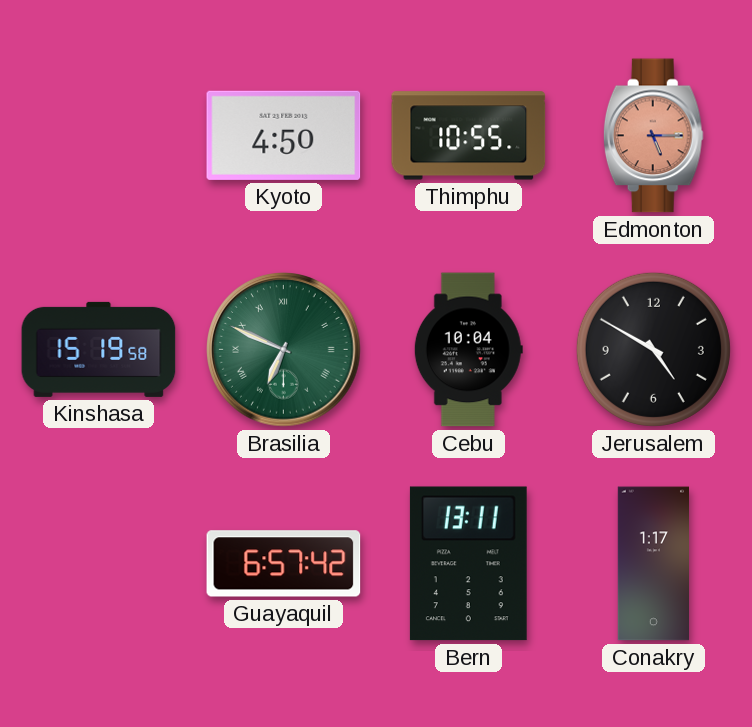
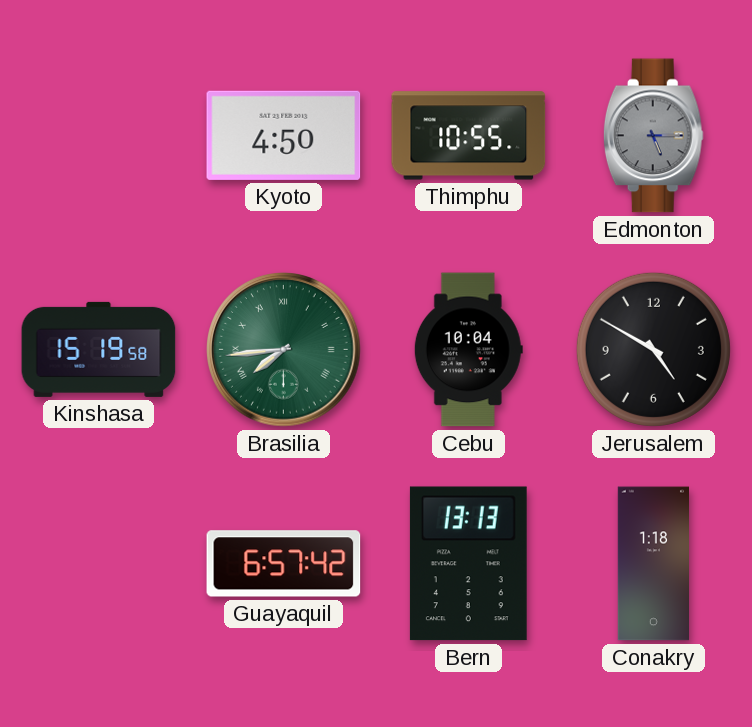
Edmonton dial: salmon -> grey
Brasilia: 6:49 -> 7:44
Bern: 13:11 -> 13:13
Conakry: 1:17 -> 1:18
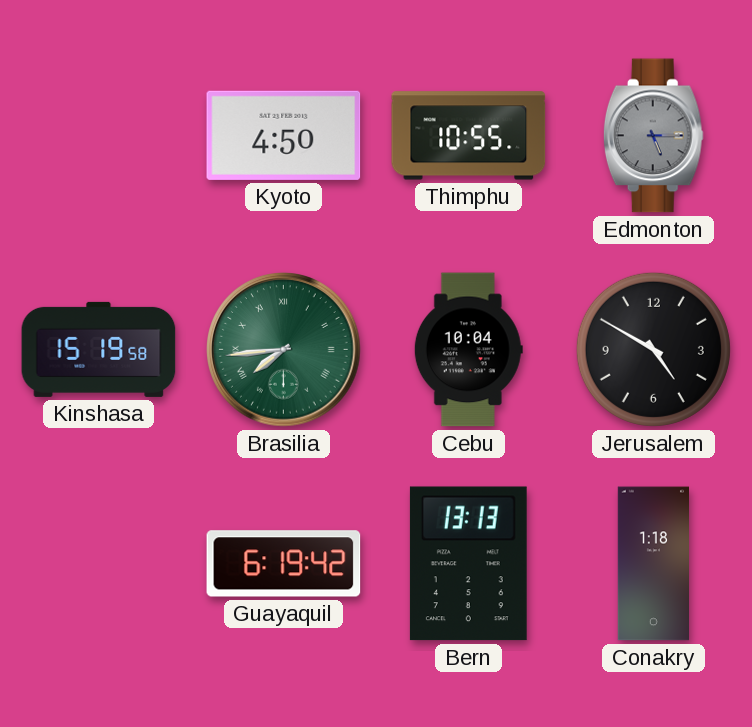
Guayaquil: 6:57 -> 6:19
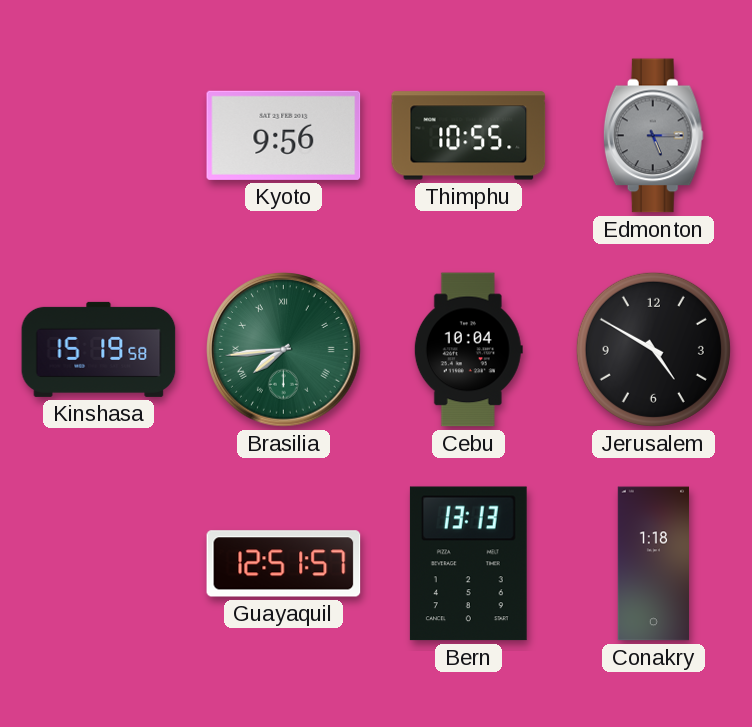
Kyoto: 4:50 -> 9:56
Guayaquil: 6:19 -> 12:51
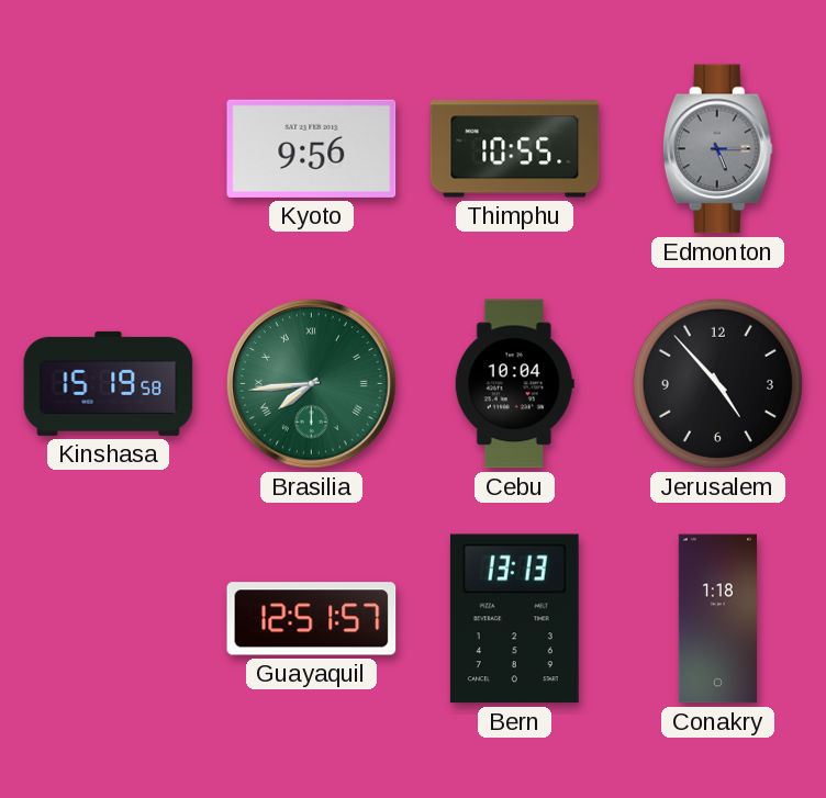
Jerusalem: 4:50 -> 4:53
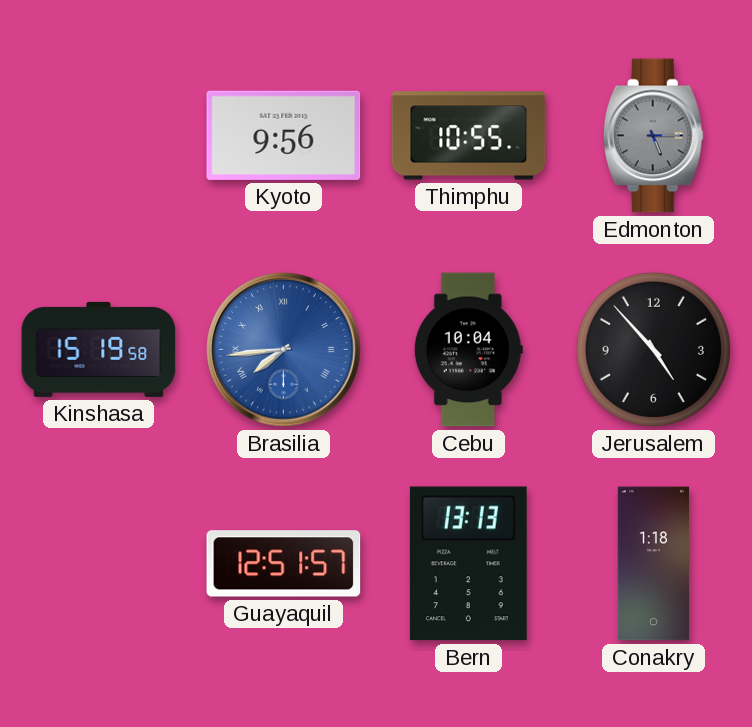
Brasilia dial: green -> blue
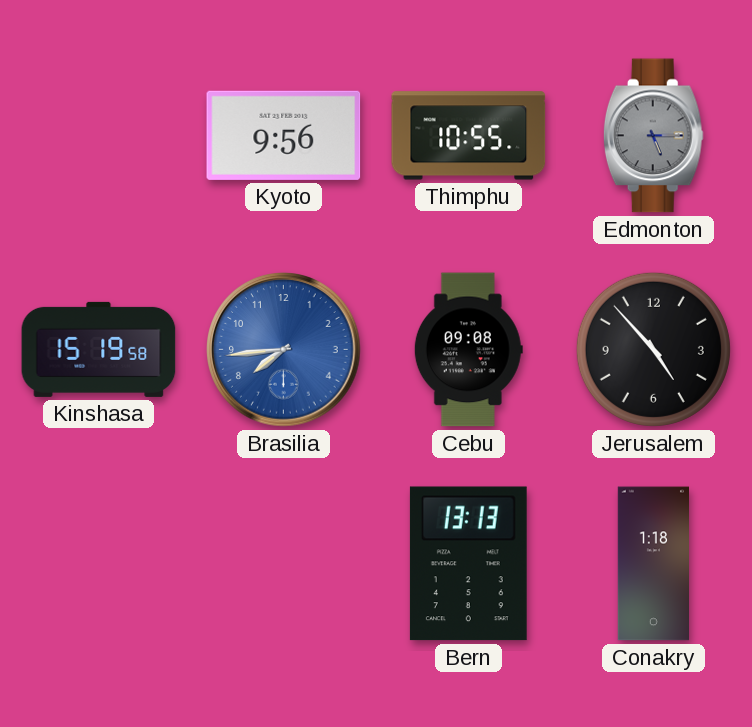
Brasilia numerals: Roman -> Arabic
Cebu: 10:04 -> 09:08
Guayaquil: 12:51 -> none
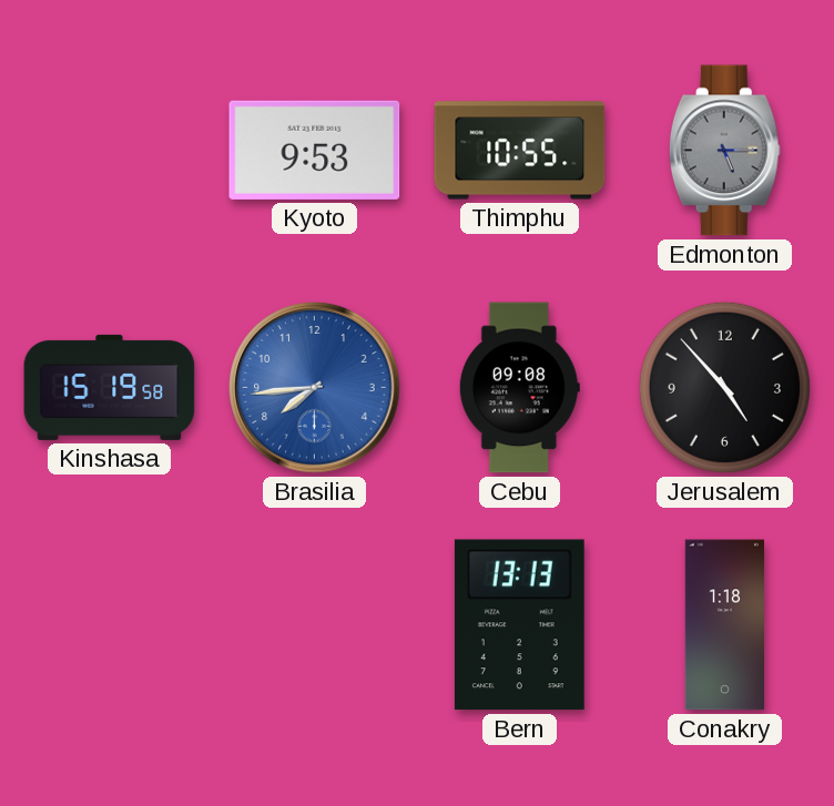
Kyoto: 9:56 -> 9:53
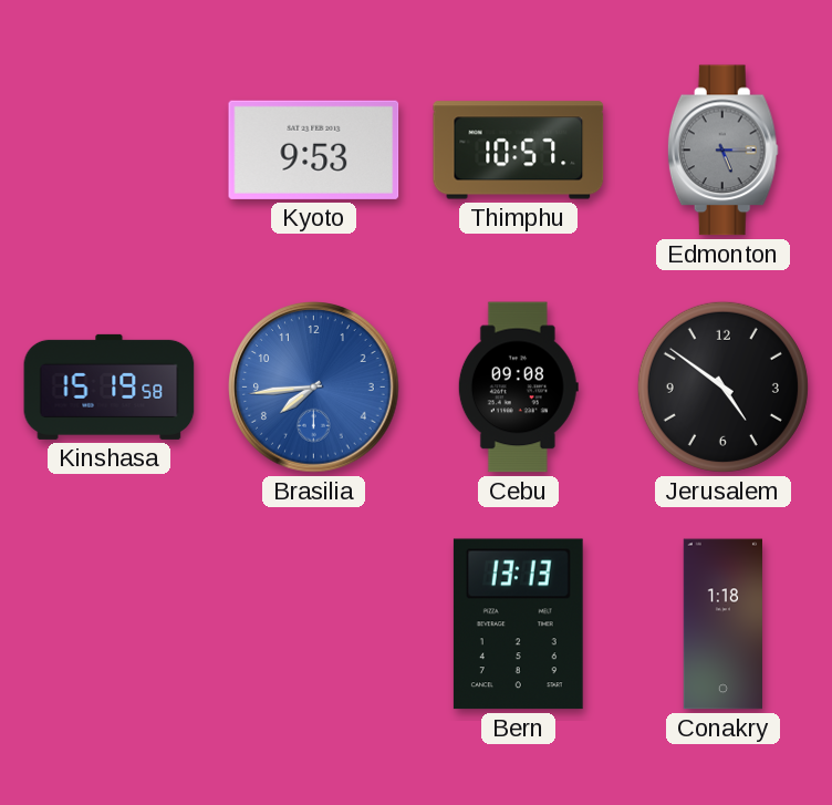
Thimphu: 10:55 -> 10:57
Jerusalem: 4:53 -> 4:51
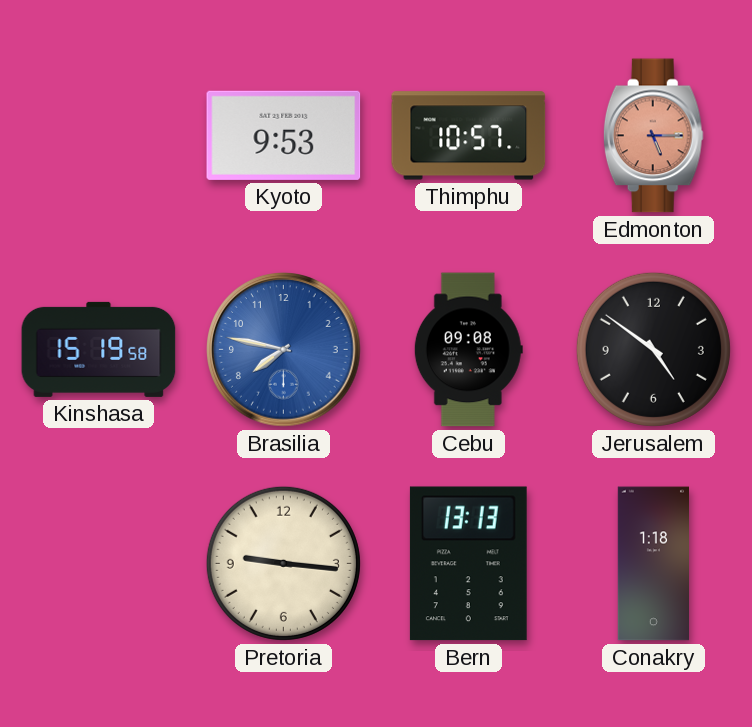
Edmonton dial: grey -> salmon
Brasilia: 7:44 -> 7:47
Pretoria: none -> 9:16
